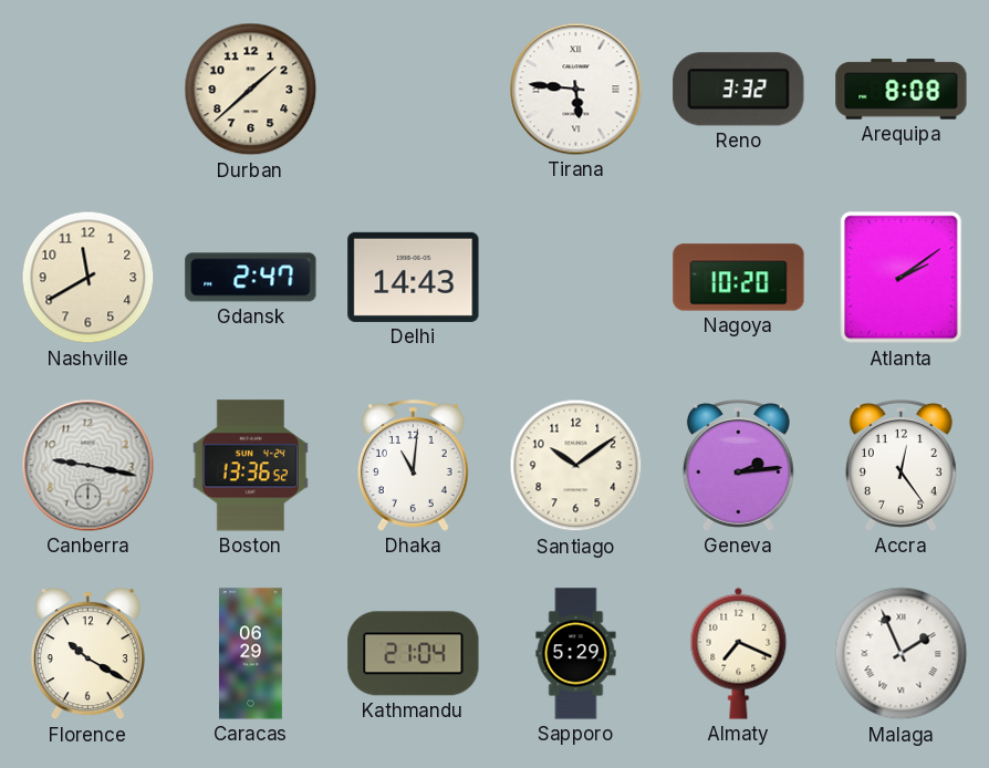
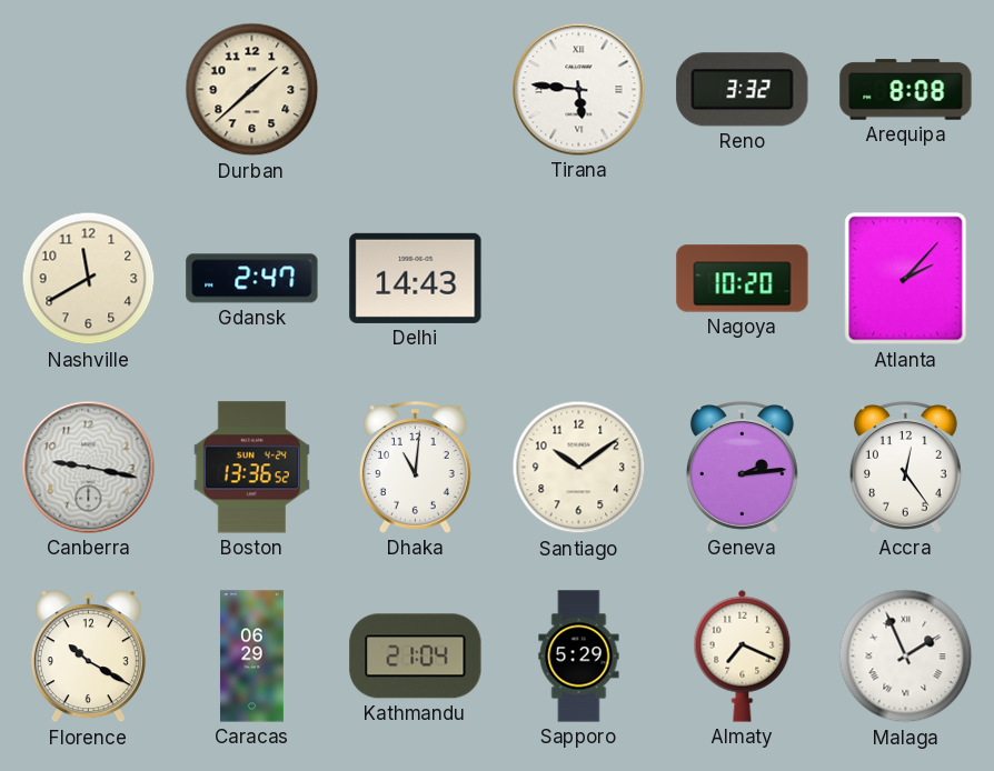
Atlanta: 2:09 -> 2:07
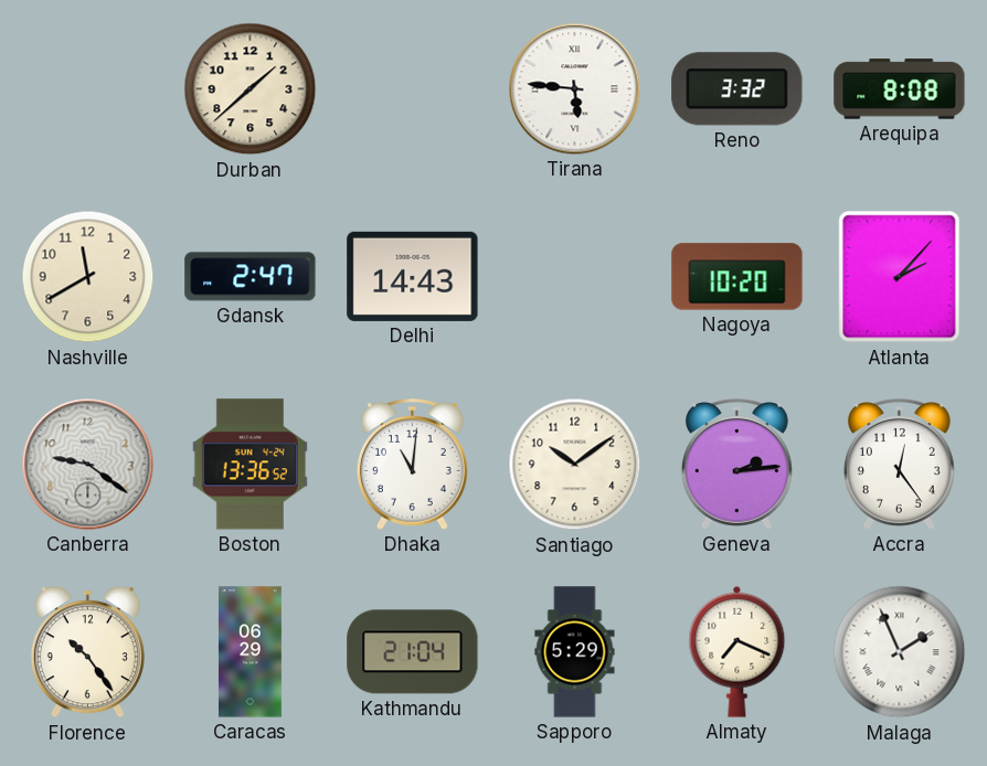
Canberra: 9:17 -> 9:21
Florence: 10:20 -> 10:24
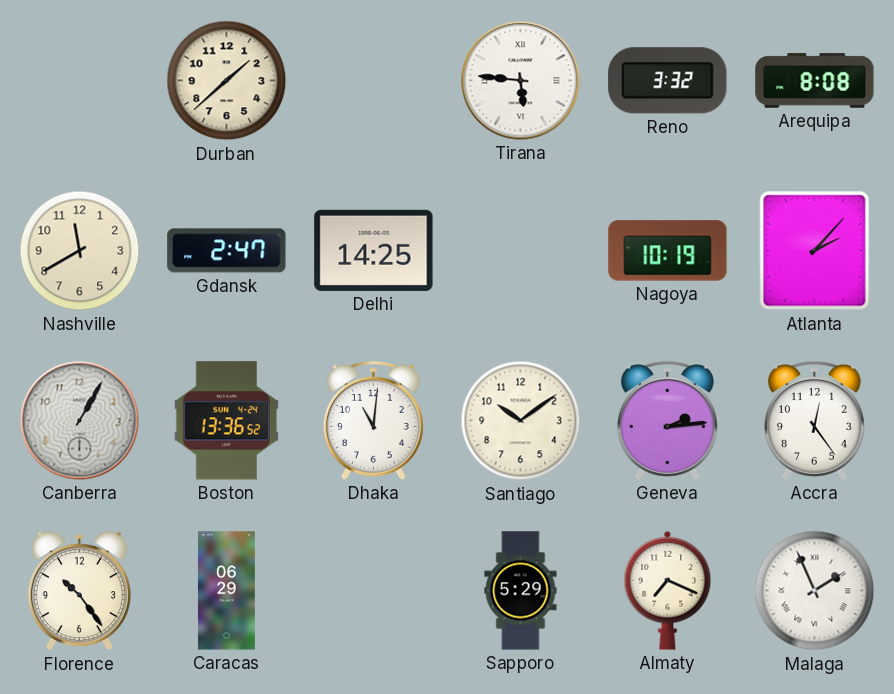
Delhi: 14:43 -> 14:25
Nagoya: 10:20 -> 10:19
Canberra: 9:21 -> 1:05
Kathmandu: 21:04 -> none
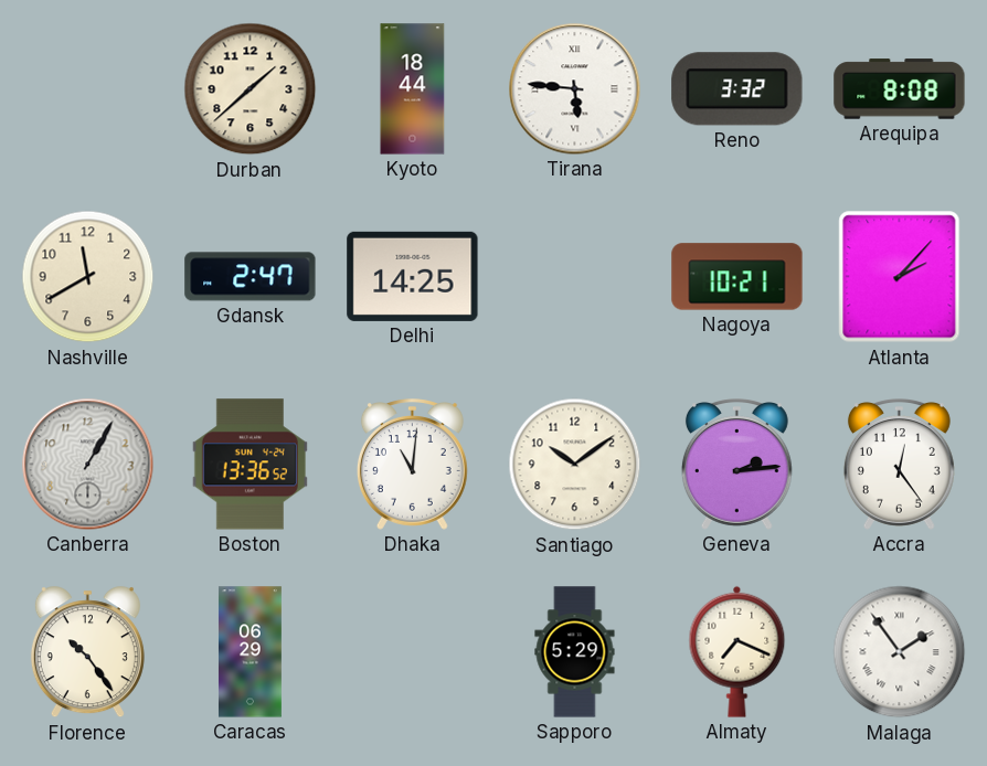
Kyoto: none -> 18:44
Nagoya: 10:19 -> 10:21
Malaga: 1:56 -> 1:54
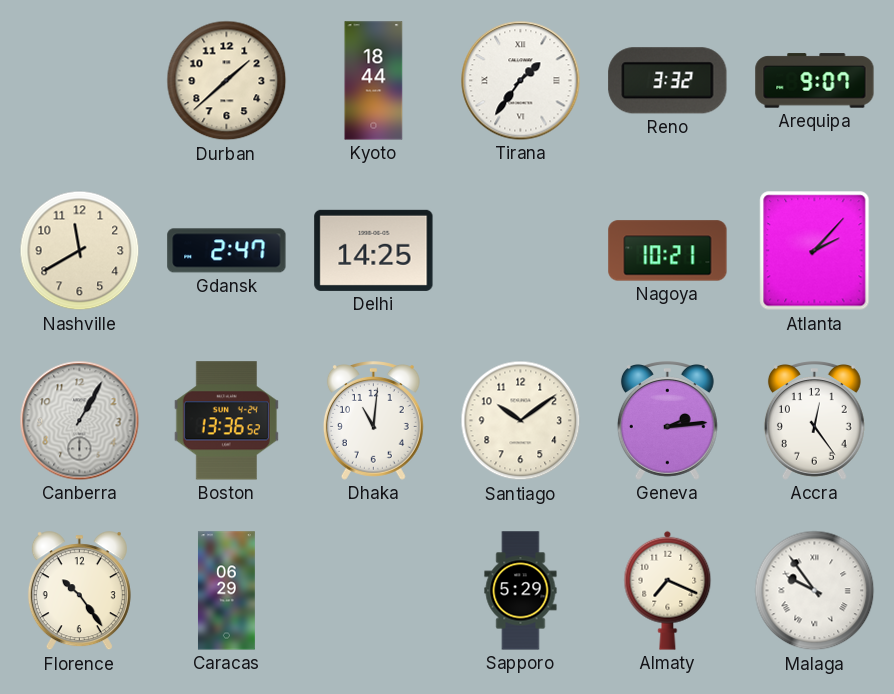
Tirana: 5:46 -> 1:36
Arequipa: 8:08 -> 9:07
Malaga: 1:54 -> 9:54
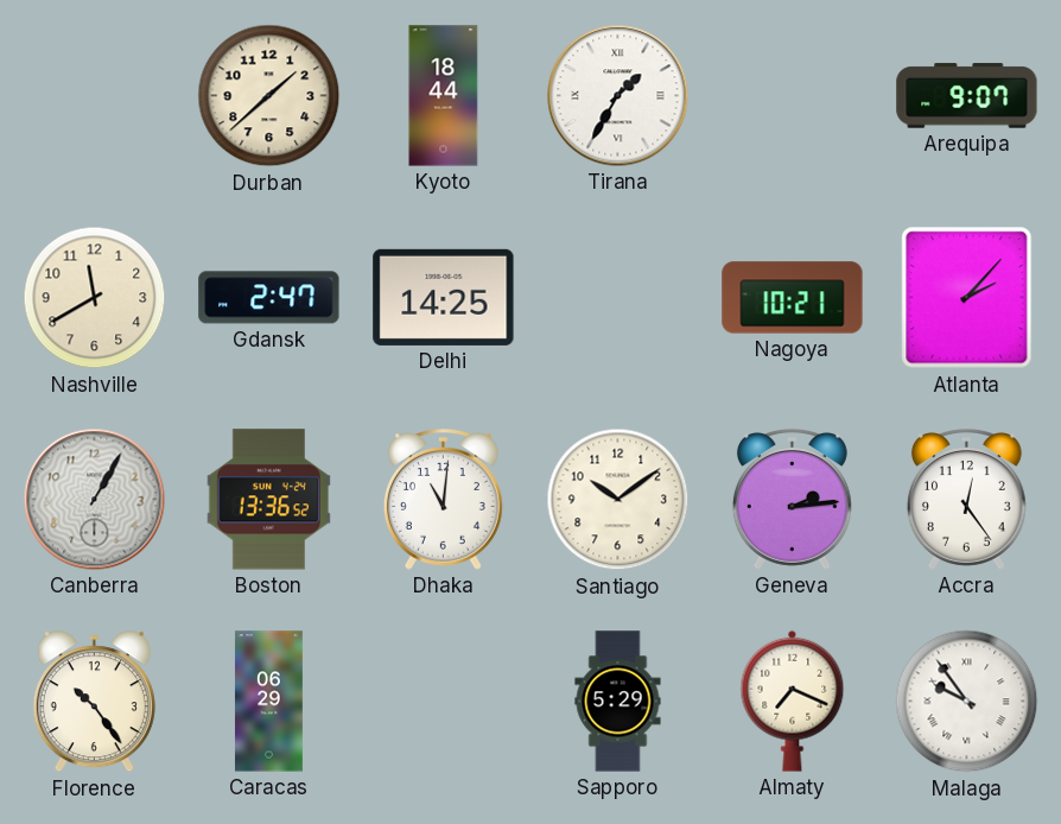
Tirana: 1:36 -> 1:35
Reno: 3:32 -> none
